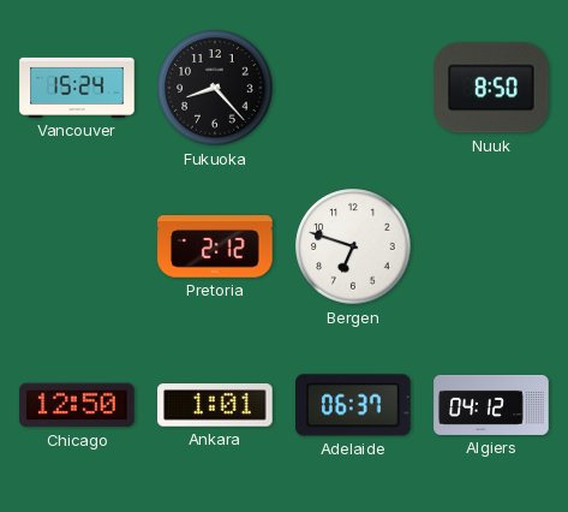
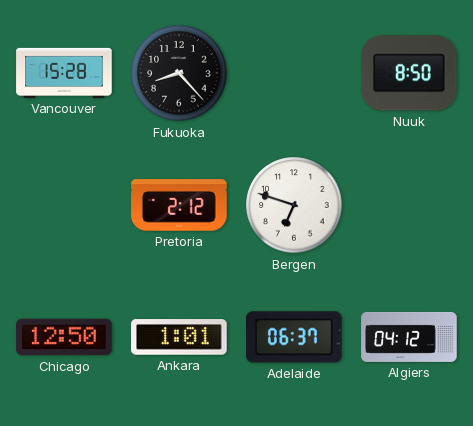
Vancouver: 15:24 -> 15:28
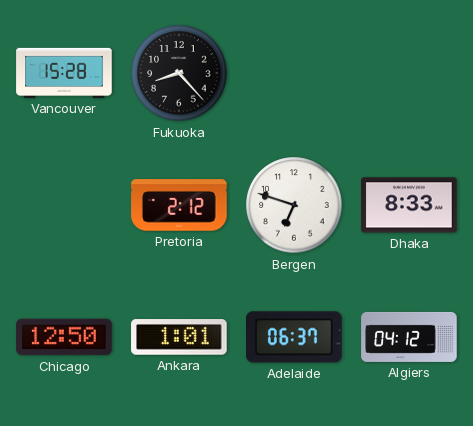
Nuuk: 8:50 -> none
Dhaka: none -> 8:33
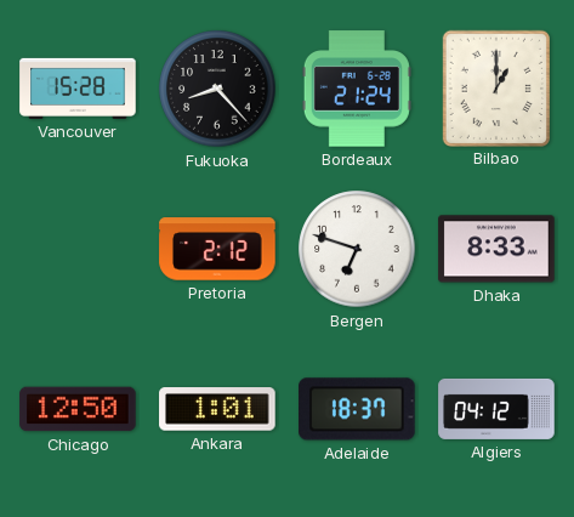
Bordeaux: none -> 21:24
Bilbao: none -> 1:00
Adelaide: 06:37 -> 18:37
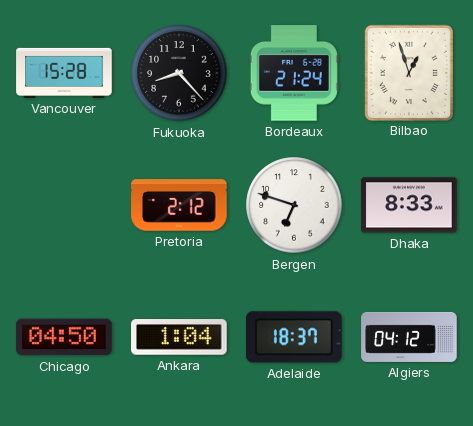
Bilbao: 1:00 -> 12:57
Chicago: 12:50 -> 04:50
Ankara: 1:01 -> 1:04
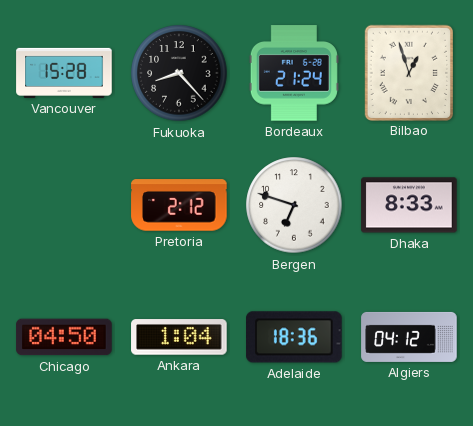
Adelaide: 18:37 -> 18:36
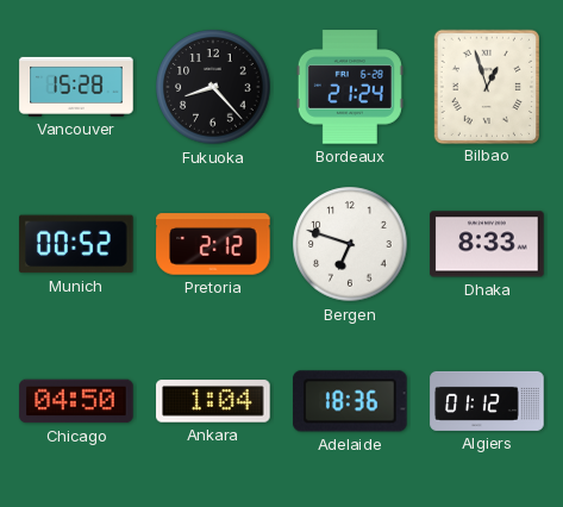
Munich: none -> 00:52
Algiers: 04:12 -> 01:12
